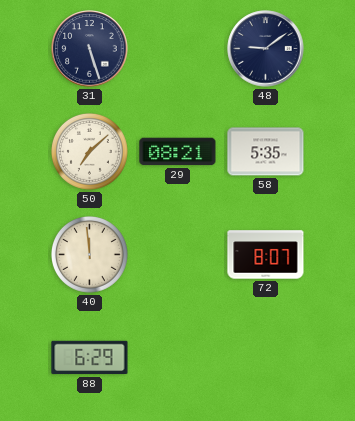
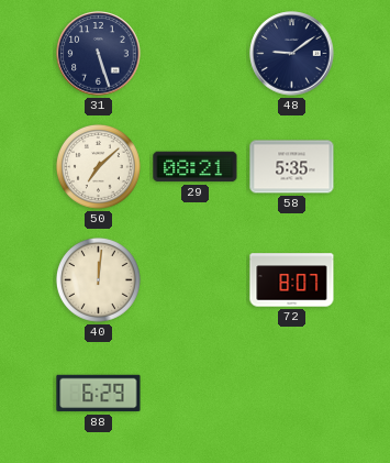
40: 11:59 -> 12:01
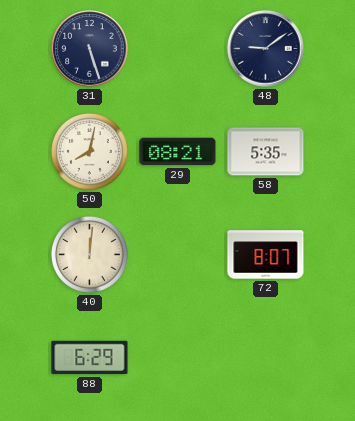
50: 7:08 -> 8:02
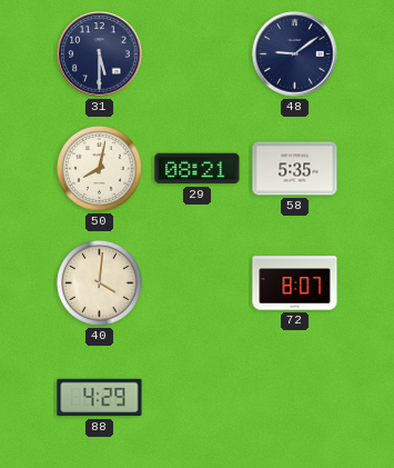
31: 5:27 -> 5:30
40: 12:01 -> 4:01
88: 6:29 -> 4:29
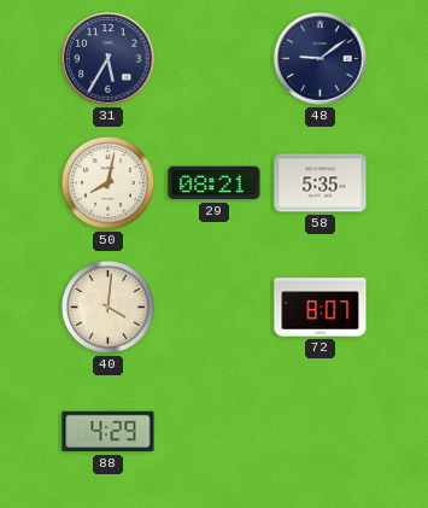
31: 5:30 -> 5:35
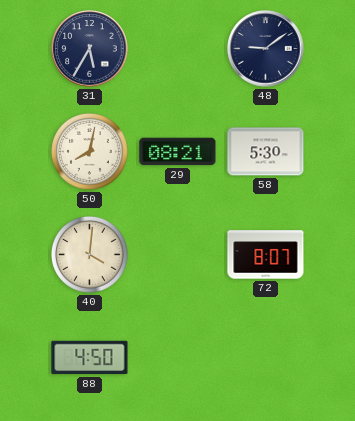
58: 5:35 -> 5:30
88: 4:29 -> 4:50
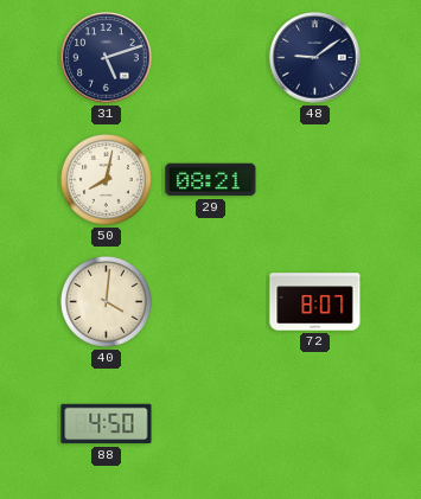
31: 5:35 -> 5:12
58: 5:30 -> none
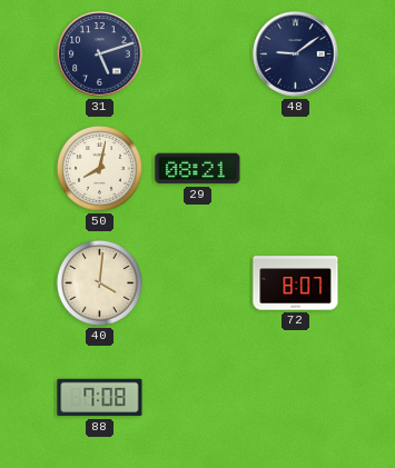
88: 4:50 -> 7:08
